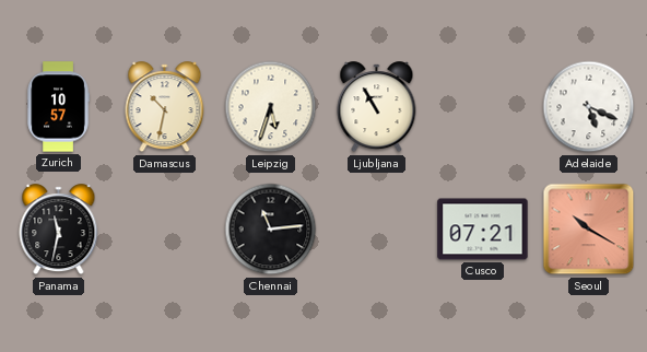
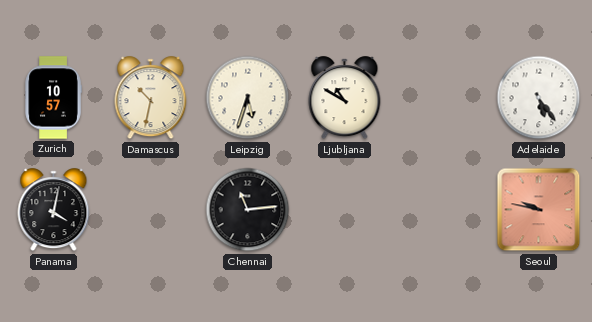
Ljubljana: 10:55 -> 10:50
Adelaide: 5:19 -> 5:24
Panama: 11:32 -> 4:02
Cusco: 07:21 -> none
Seoul: 10:20 -> 9:47
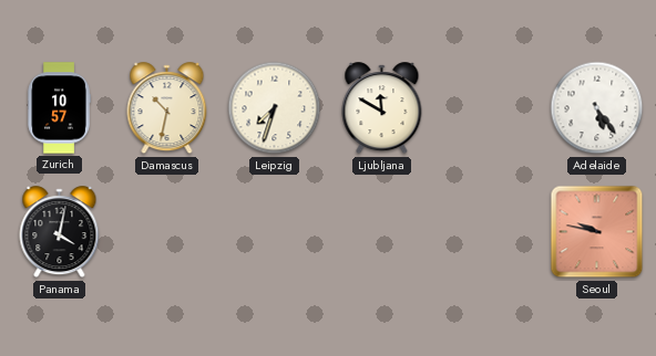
Leipzig: 5:33 -> 7:33
Ljubljana: 10:50 -> 11:50
Chennai: 11:14 -> none
